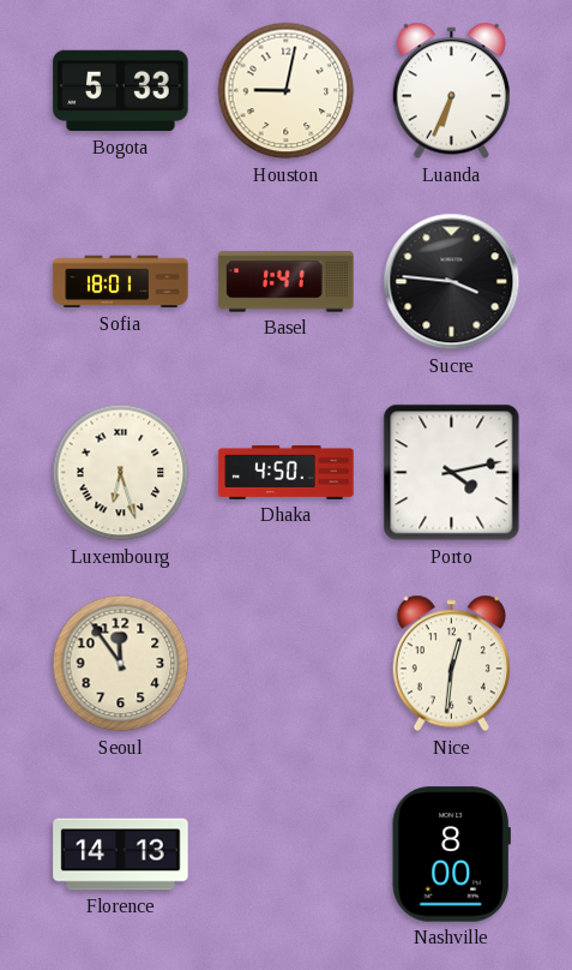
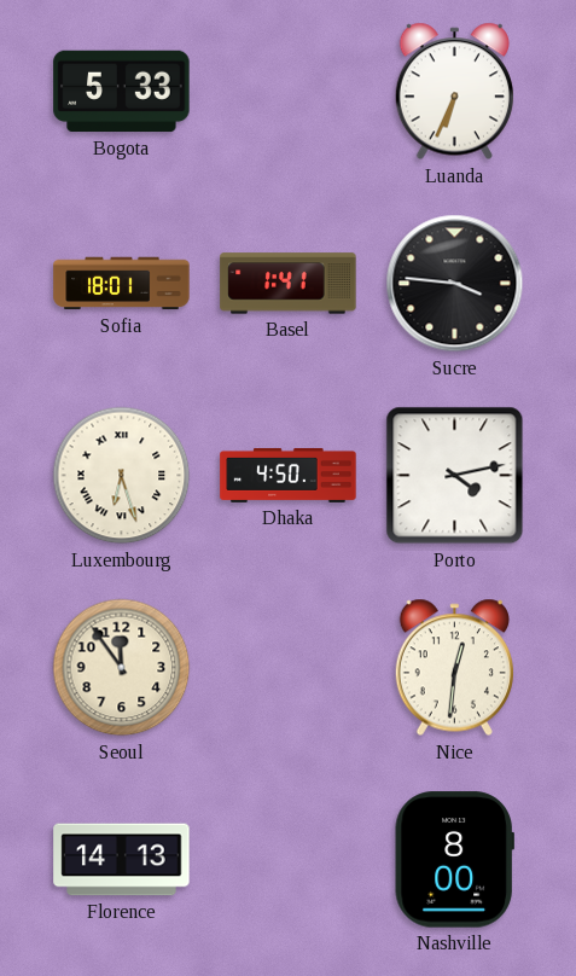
Houston: 9:02 -> none
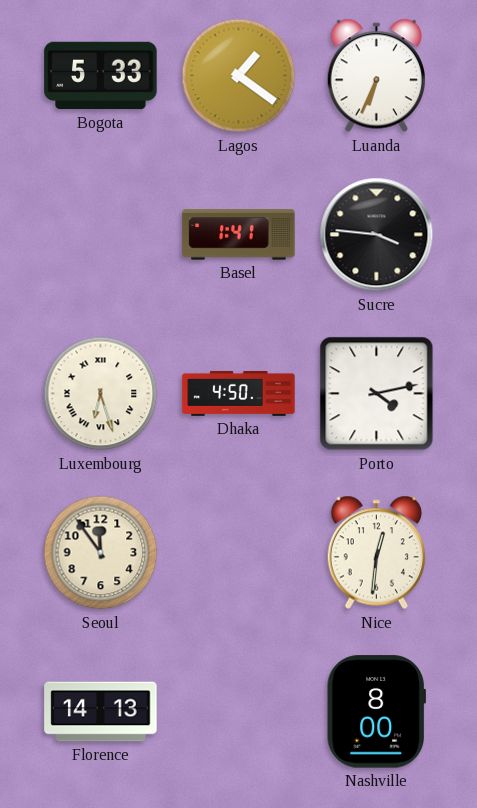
Lagos: none -> 1:21
Sofia: 18:01 -> none
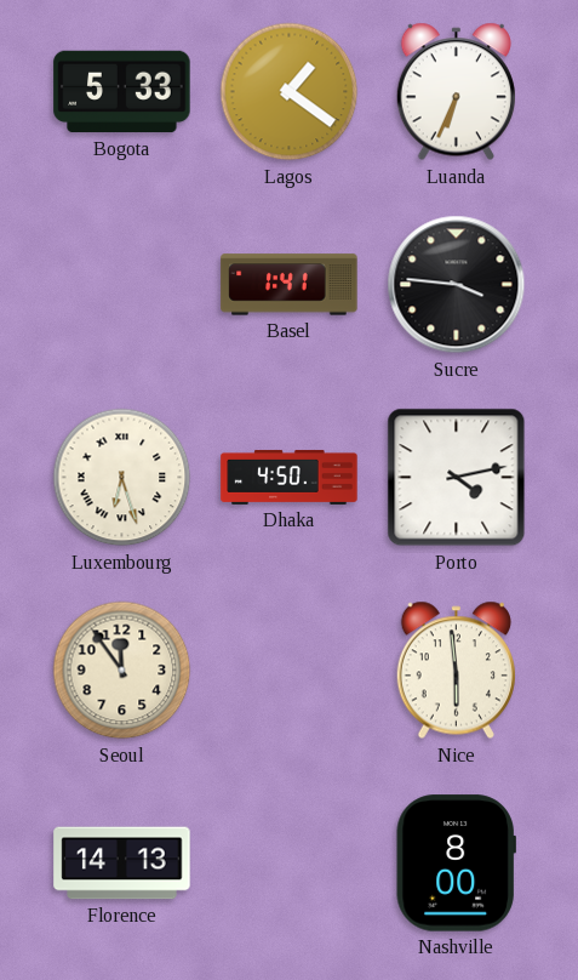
Nice: 12:31 -> 5:59
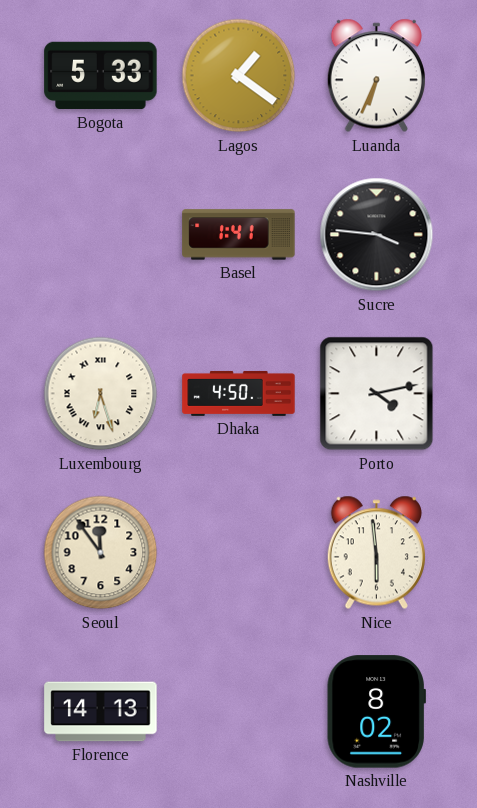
Nashville: 8:00 -> 8:02
